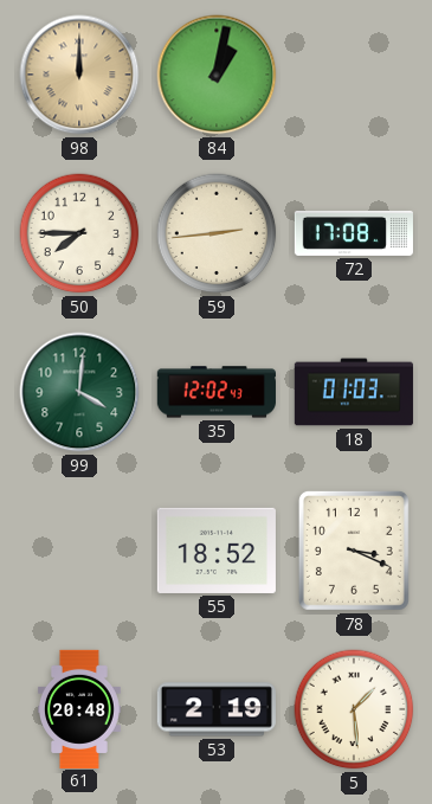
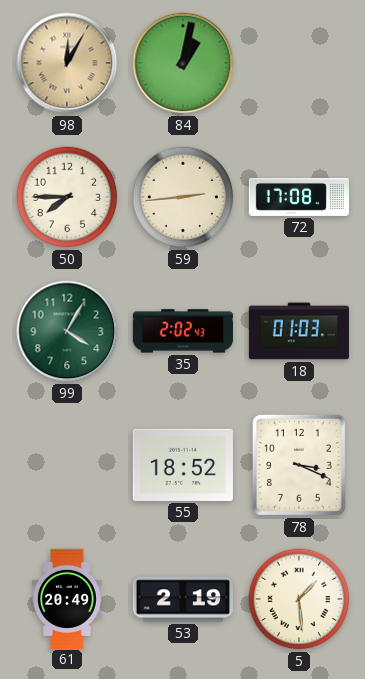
98: 12:00 -> 12:05
99: 4:01 -> 4:05
35: 12:02 -> 2:02
61: 20:48 -> 20:49
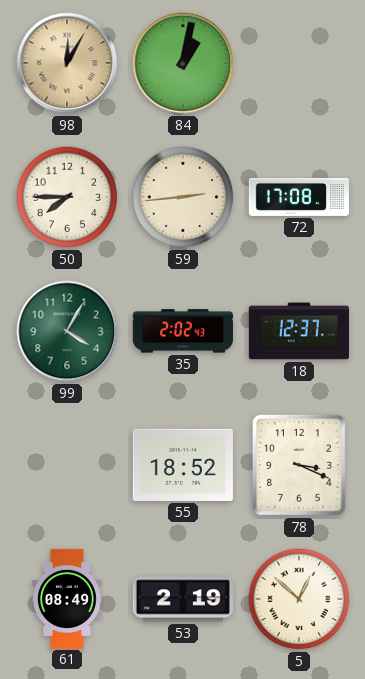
18: 01:03 -> 12:37
61: 20:49 -> 08:49
5: 1:29 -> 12:52
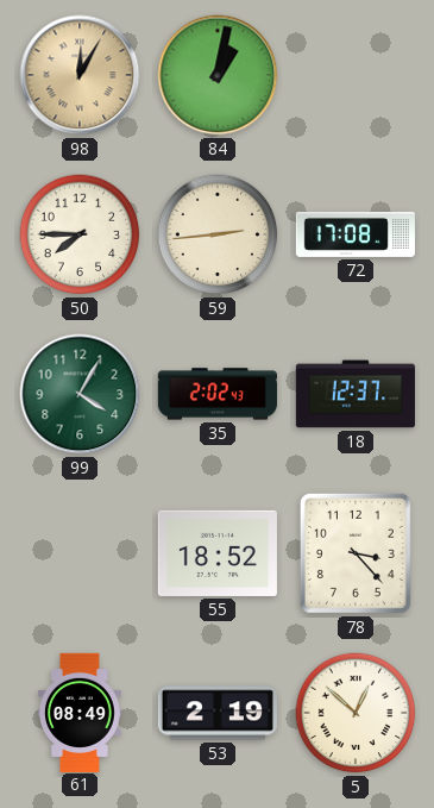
78: 3:19 -> 3:23
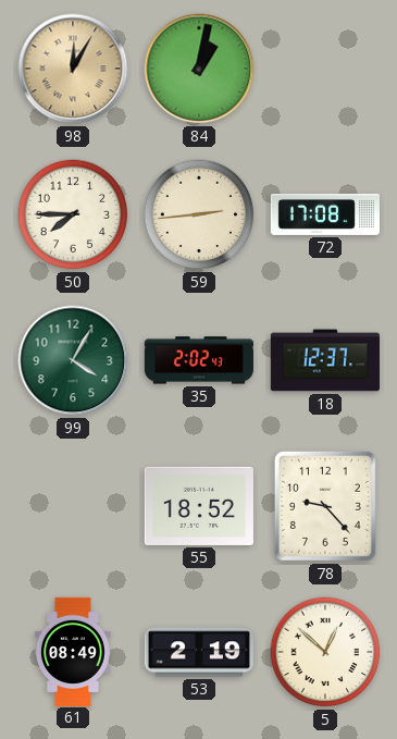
78: 3:23 -> 9:23
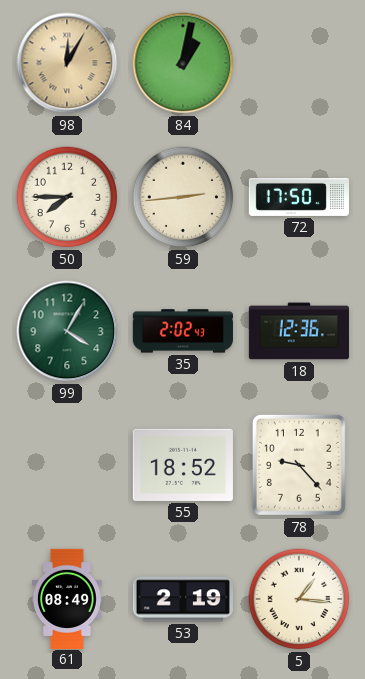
72: 17:08 -> 17:50
18: 12:37 -> 12:36
5: 12:52 -> 1:16
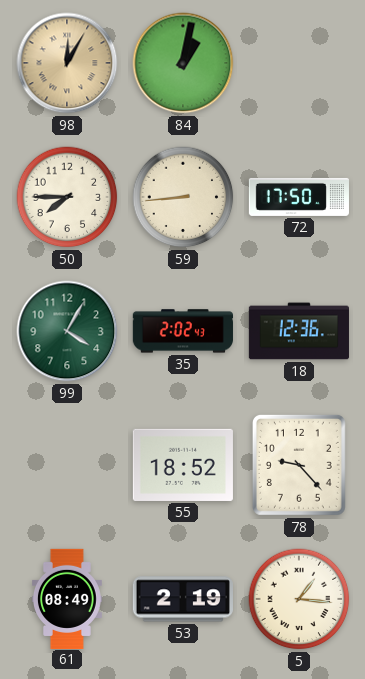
59: 2:44 -> 8:44
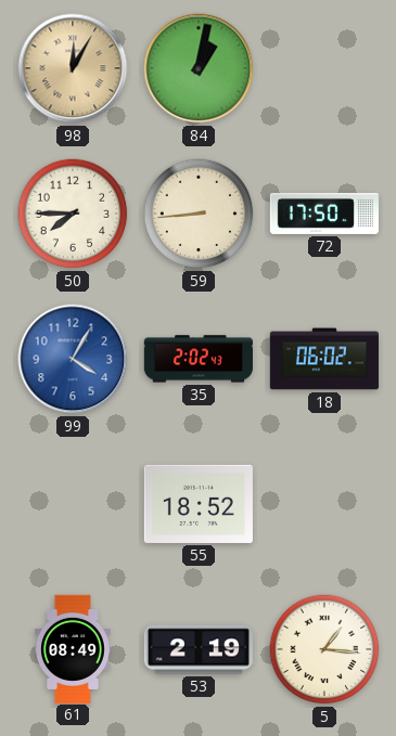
99 dial: green -> blue
18: 12:36 -> 06:02
78: 9:23 -> none
